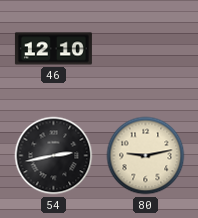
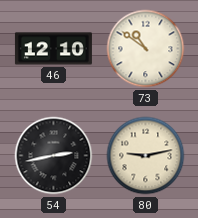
73: none -> 10:51
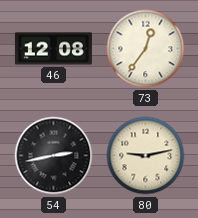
46: 12:10 -> 12:08
73: 10:51 -> 12:36
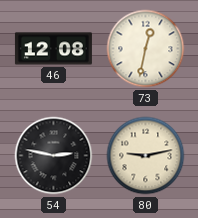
73: 12:36 -> 12:32
54: 2:43 -> 2:47
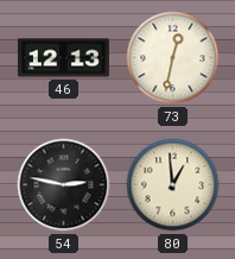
46: 12:08 -> 12:13
80: 9:13 -> 12:59
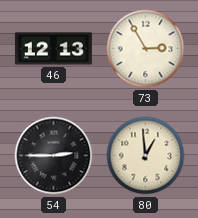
73: 12:32 -> 2:55
54: 2:47 -> 2:45
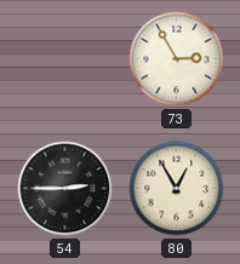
46: 12:13 -> none
80: 12:59 -> 12:55
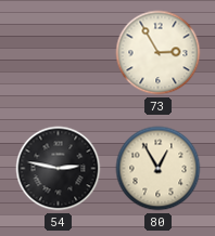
54: 2:45 -> 2:47
